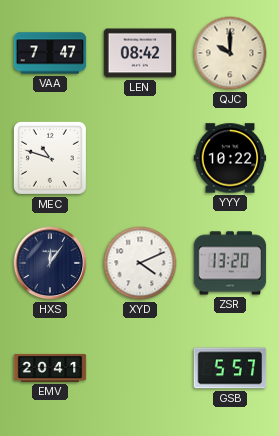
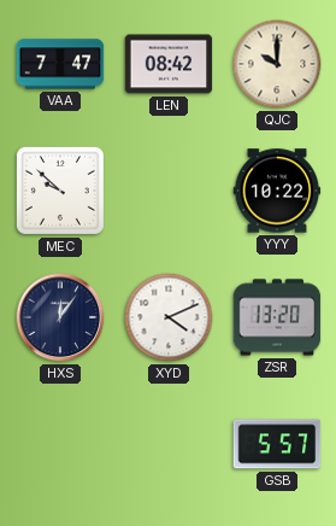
MEC: 10:48 -> 9:52
EMV: 20:41 -> none
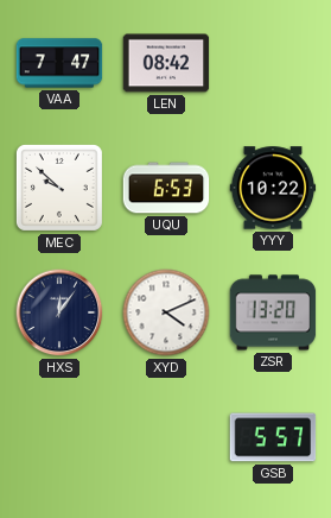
QJC: 10:00 -> none
UQU: none -> 6:53
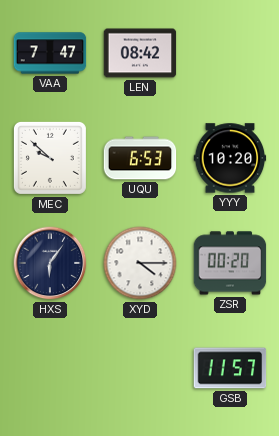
YYY: 10:22 -> 10:20
HXS: 12:06 -> 6:06
XYD: 4:11 -> 4:15
ZSR: 13:20 -> 00:20
GSB: 5:57 -> 11:57
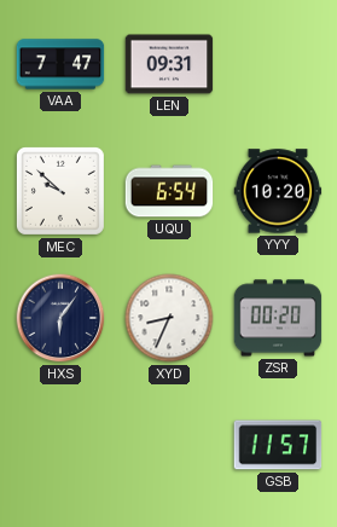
LEN: 08:42 -> 09:31
UQU: 6:53 -> 6:54
XYD: 4:15 -> 8:34
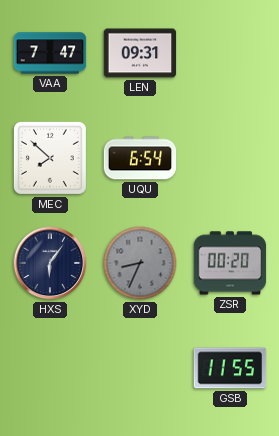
MEC: 9:52 -> 7:52
YYY: 10:20 -> none
XYD dial: white -> grey
GSB: 11:57 -> 11:55
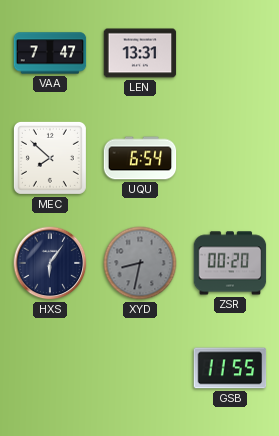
LEN: 09:31 -> 13:31
XYD: 8:34 -> 8:32
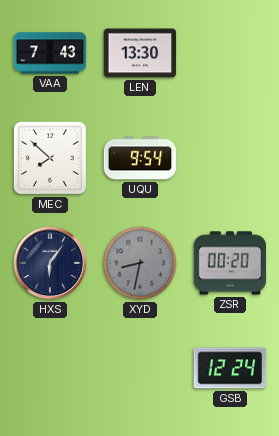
VAA: 7:47 -> 7:43
LEN: 13:31 -> 13:30
UQU: 6:54 -> 9:54
GSB: 11:55 -> 12:24
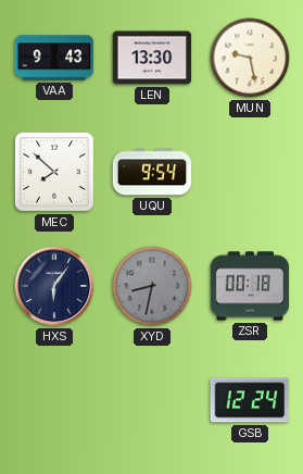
VAA: 7:43 -> 9:43
MUN: none -> 9:28
ZSR: 00:20 -> 00:18
